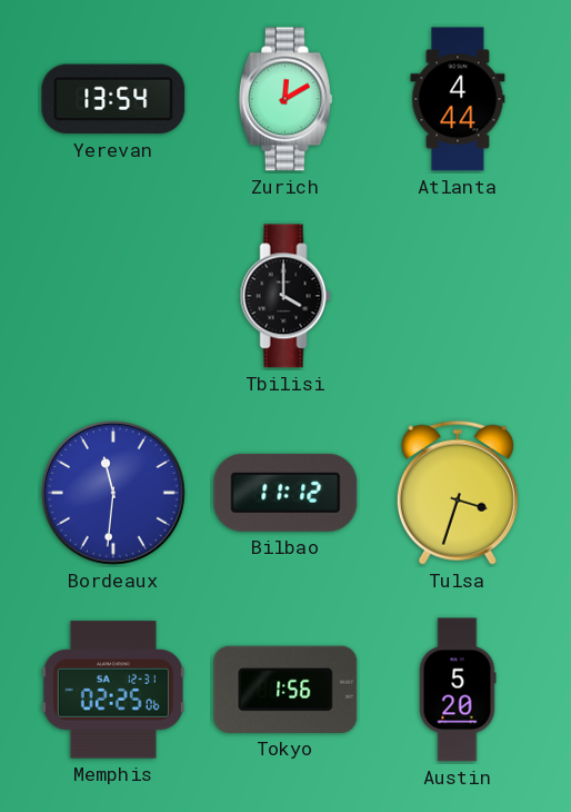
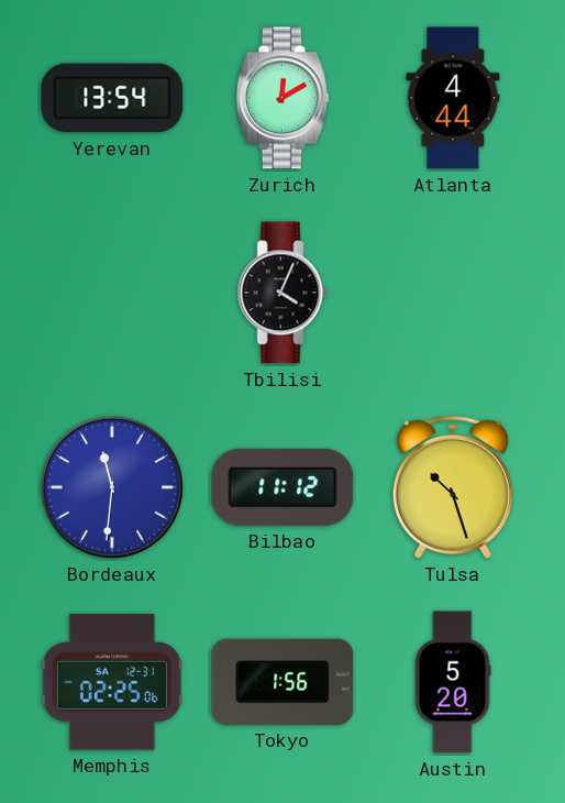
Tbilisi: 4:00 -> 4:04
Tulsa: 3:33 -> 10:27
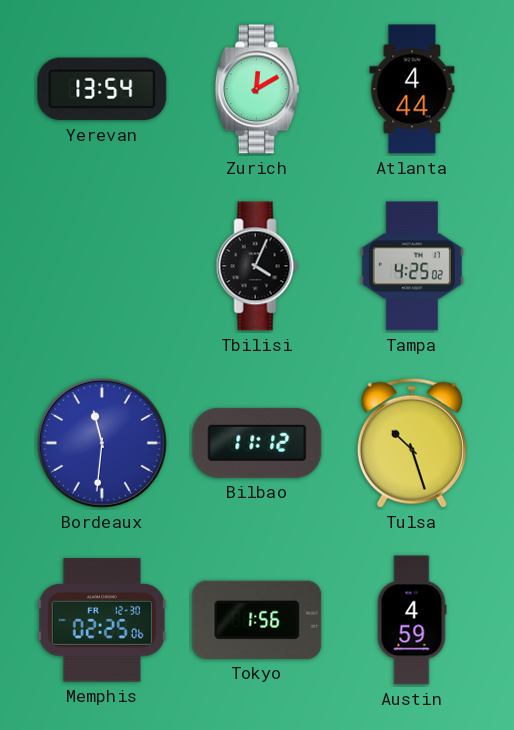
Tampa: none -> 4:25
Memphis date: SA 12-31 -> FR 12-30
Austin: 5:20 -> 4:59
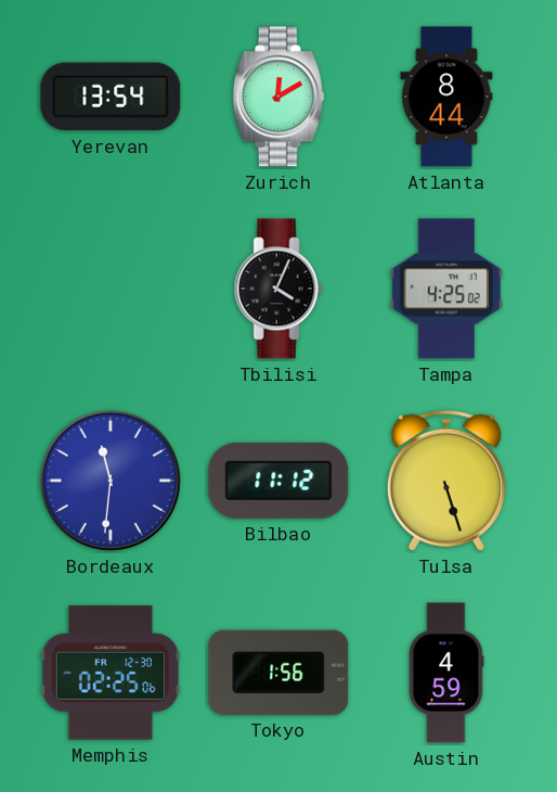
Atlanta: 4:44 -> 8:44
Tulsa: 10:27 -> 5:27
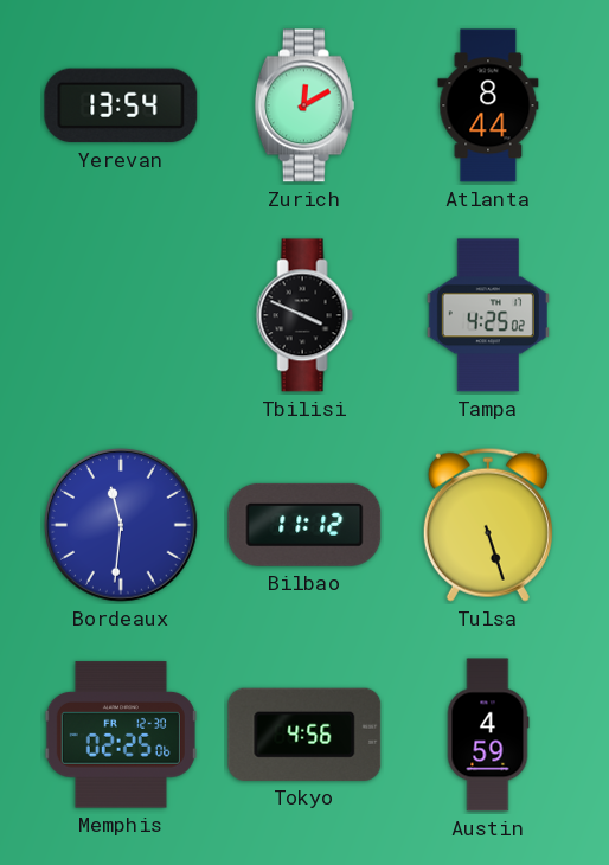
Tbilisi: 4:04 -> 3:49
Tokyo: 1:56 -> 4:56
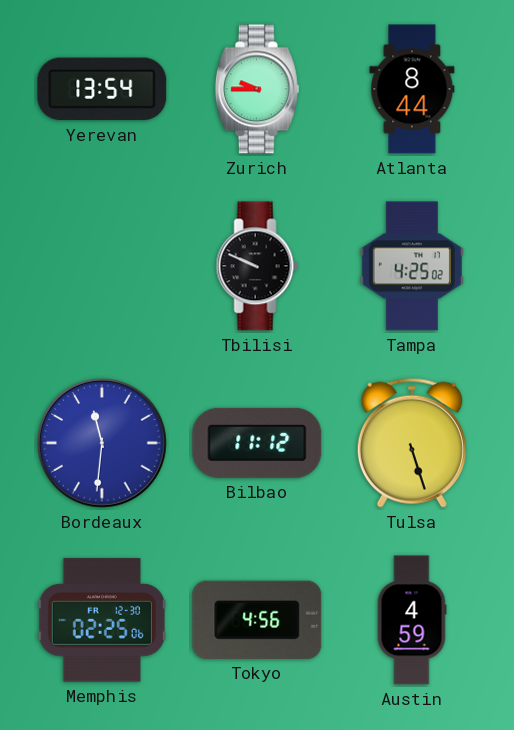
Zurich: 12:10 -> 9:45
Tbilisi: 3:49 -> 9:49
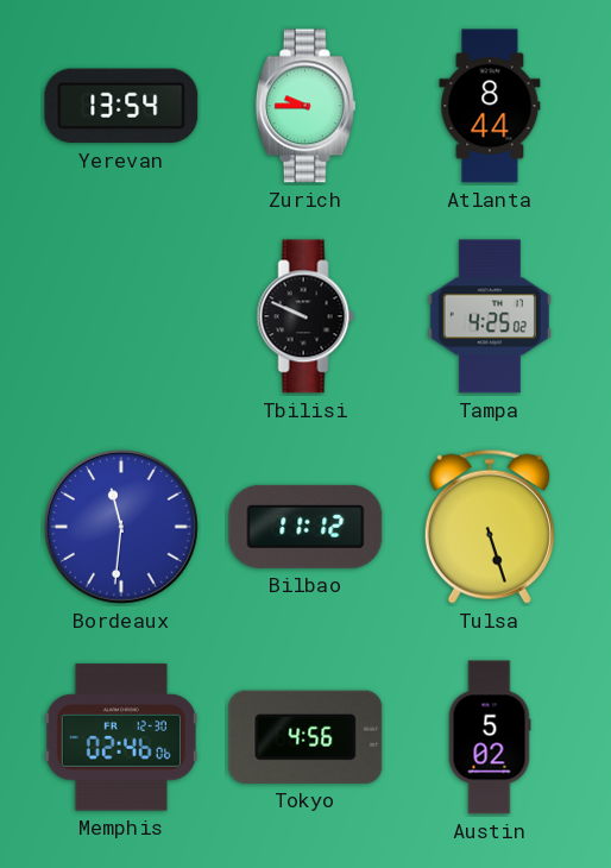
Memphis: 02:25 -> 02:46
Austin: 4:59 -> 5:02
